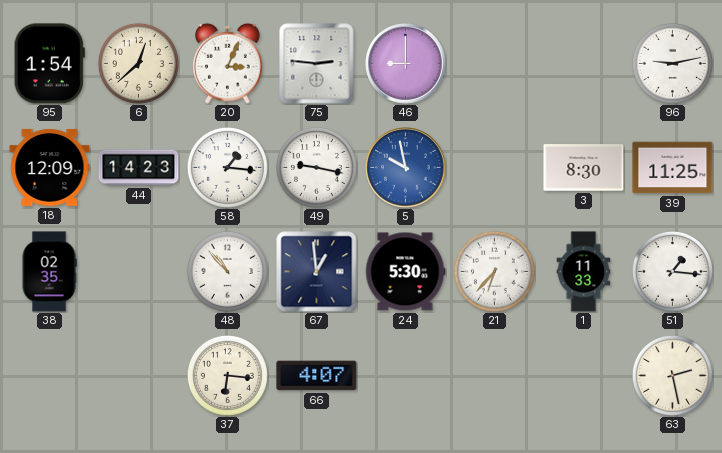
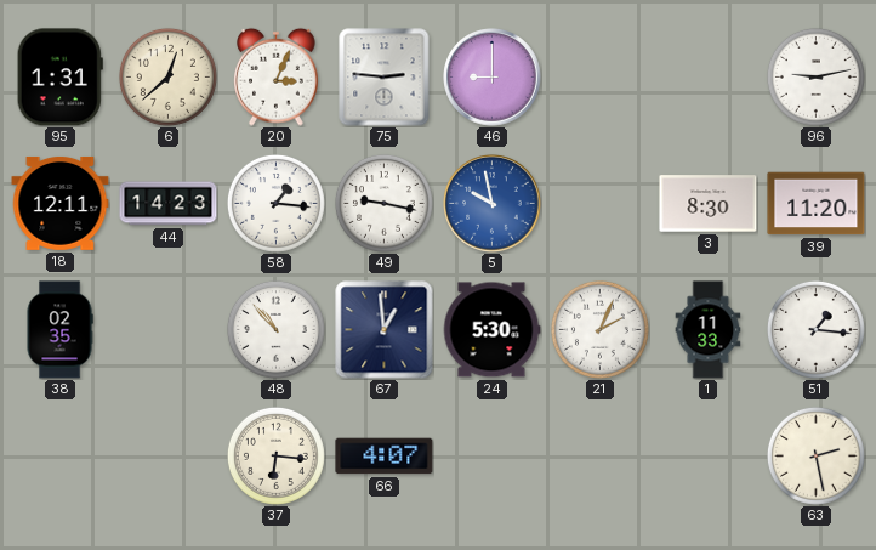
95: 1:54 -> 1:31
18: 12:09 -> 12:11
39: 11:25 -> 11:20
21: 6:37 -> 2:04
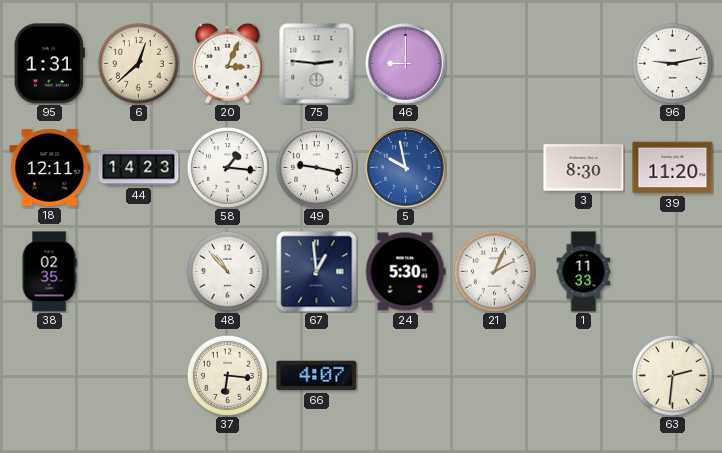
51: 1:16 -> none
63: 2:28 -> 2:31
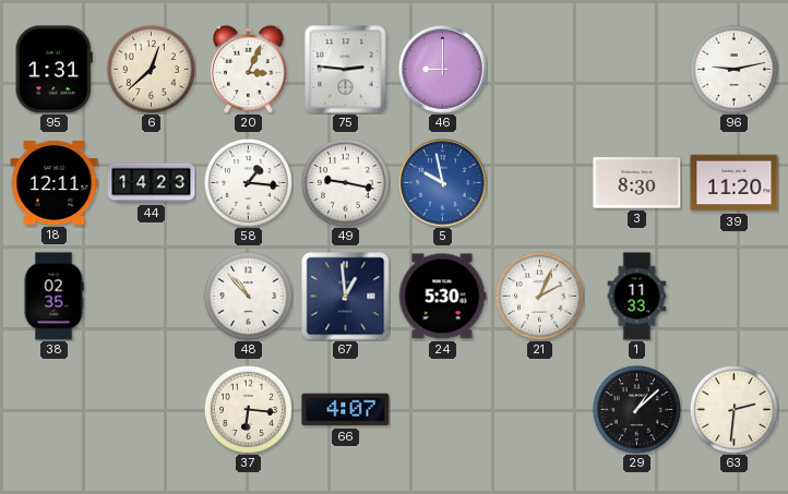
29: none -> 1:08
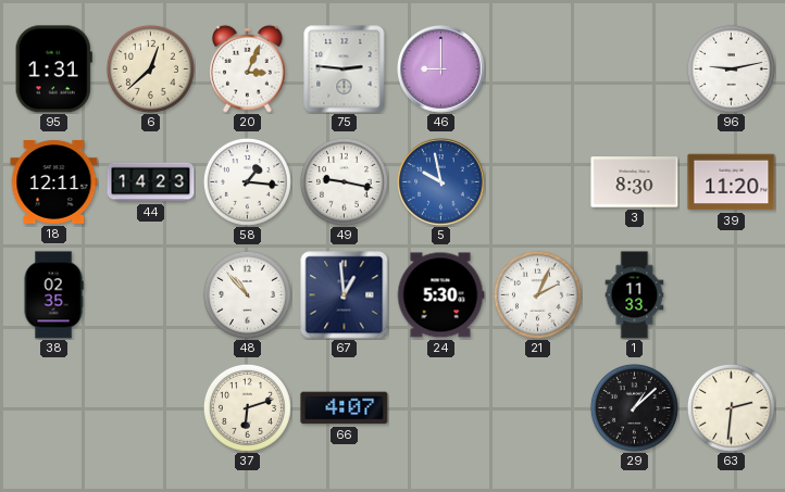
37: 6:16 -> 6:12
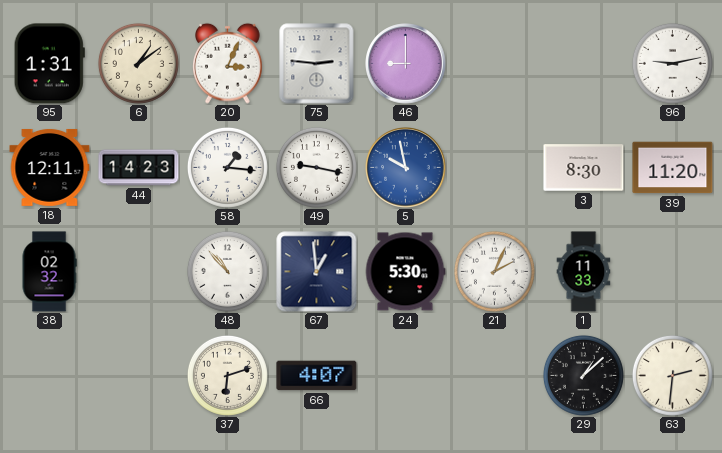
6: 12:38 -> 1:09
38: 02:35 -> 02:32
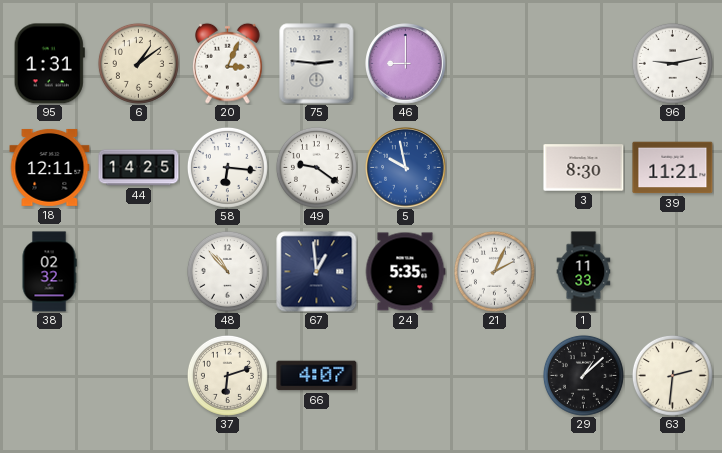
44: 14:23 -> 14:25
58: 1:16 -> 6:16
49: 9:17 -> 9:21
39: 11:20 -> 11:21
24: 5:30 -> 5:35
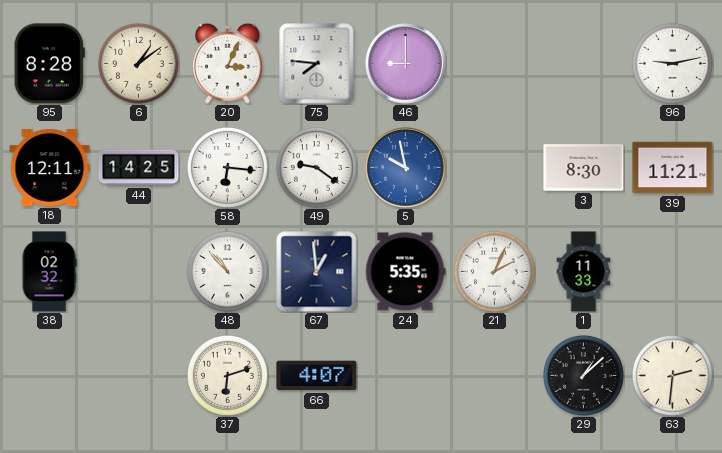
95: 1:31 -> 8:28
75: 2:46 -> 7:46
